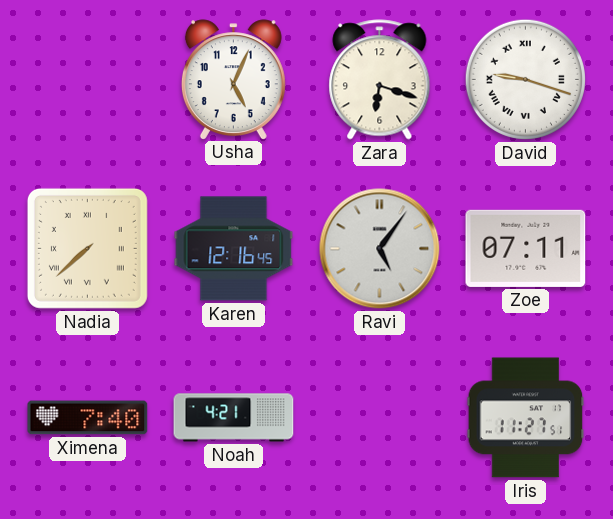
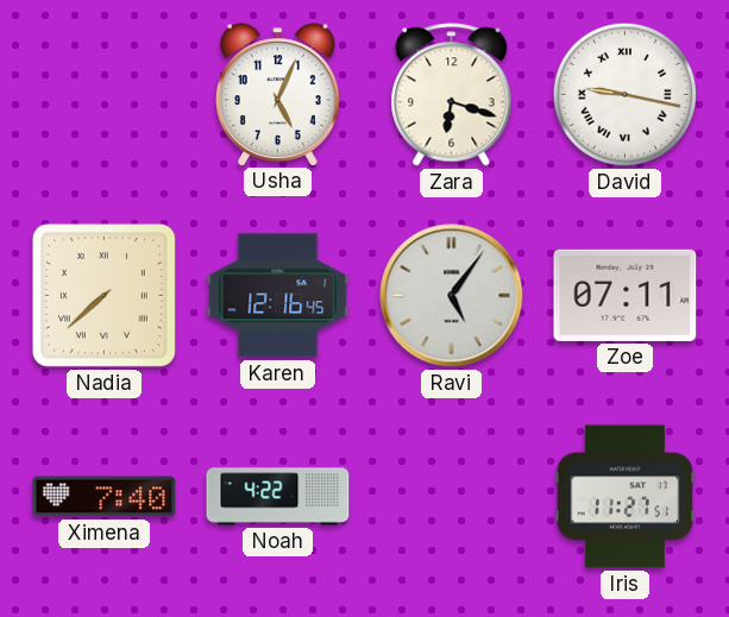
David: 9:18 -> 9:17
Noah: 4:21 -> 4:22
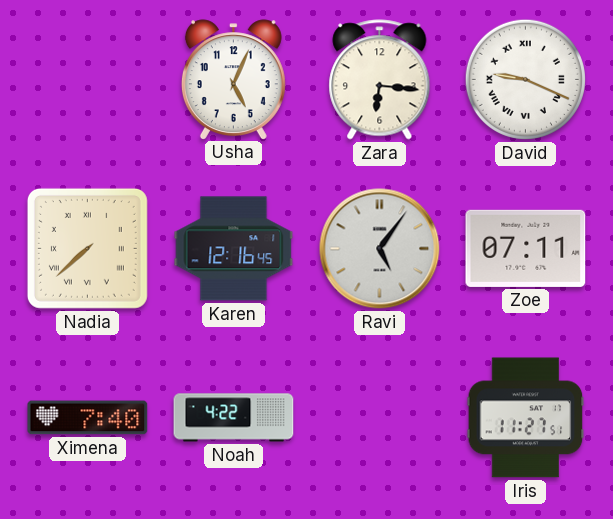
Zara: 6:18 -> 6:16
David: 9:17 -> 9:19
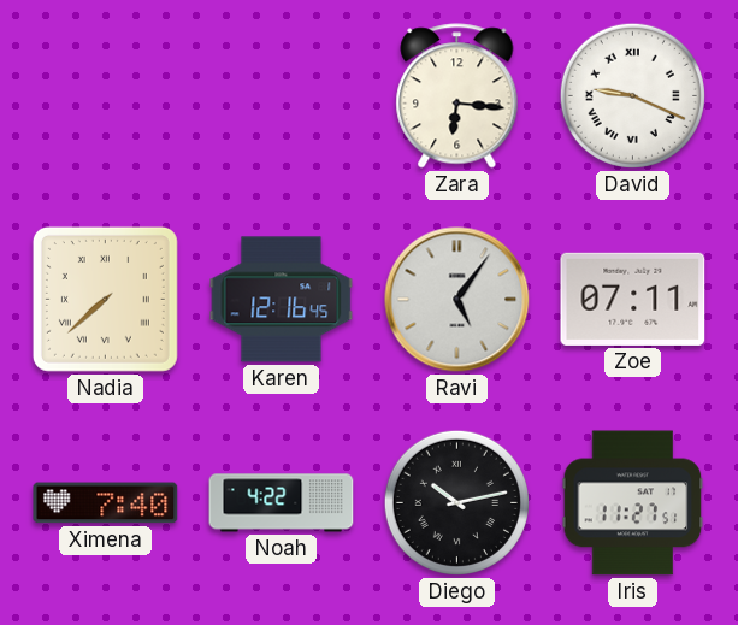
Usha: 5:04 -> none
Diego: none -> 10:13
